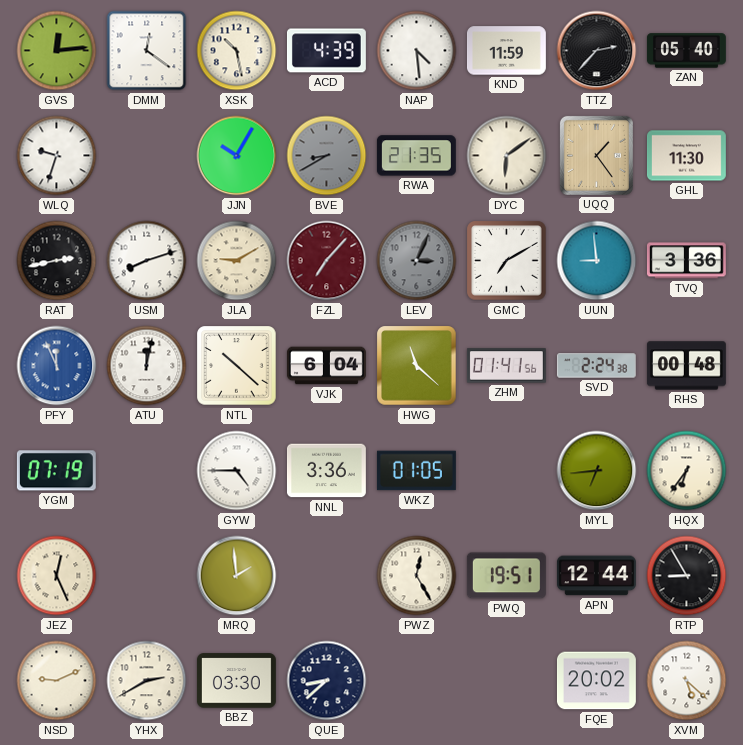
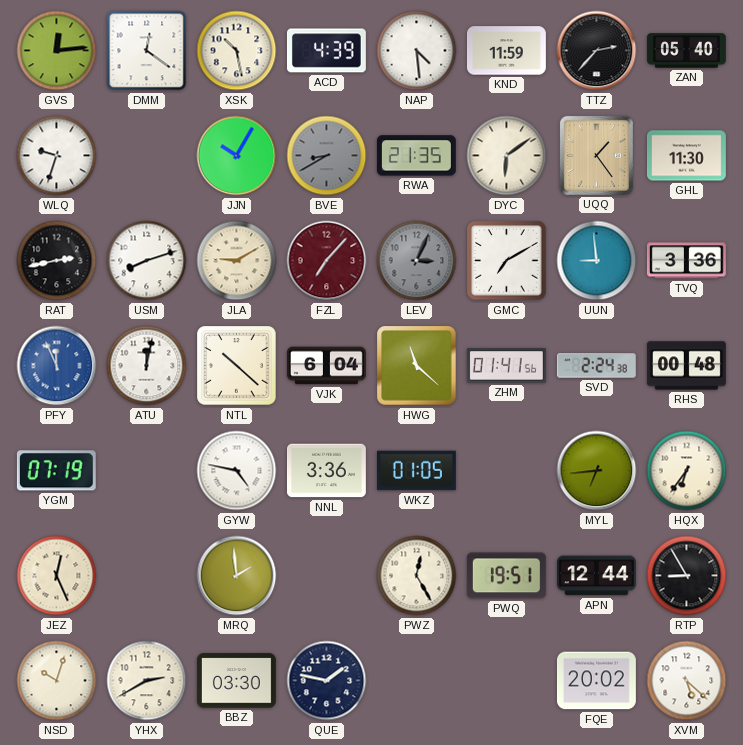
GYW: 4:45 -> 4:47
NSD: 9:11 -> 10:03
QUE: 8:38 -> 1:47
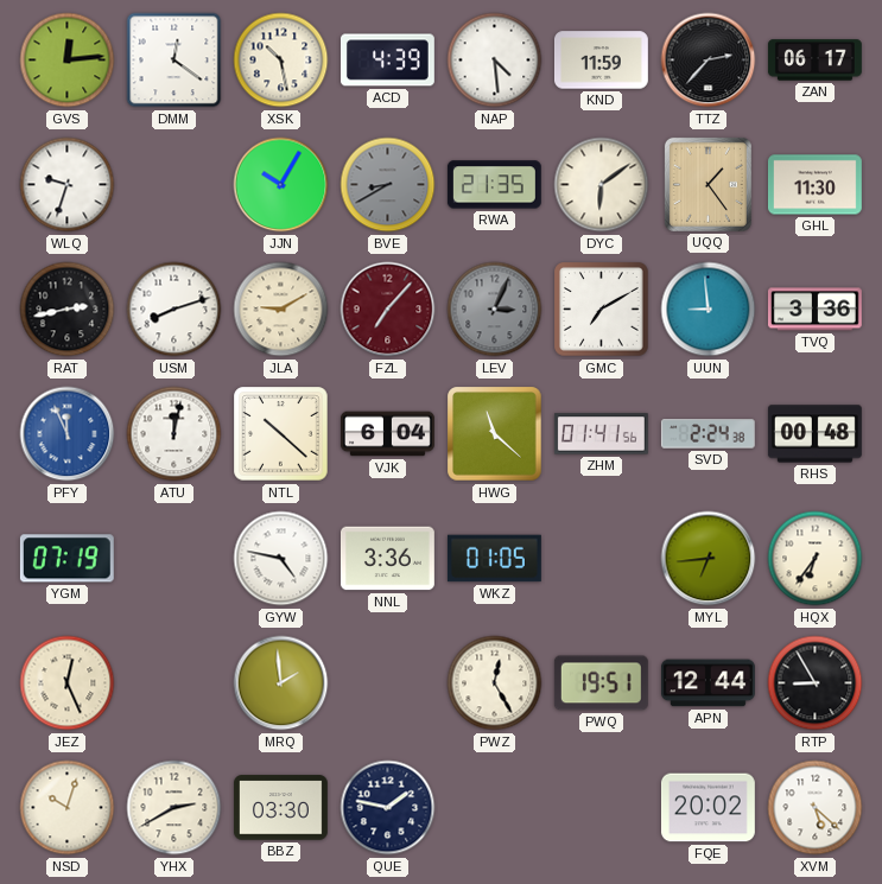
ZAN: 05:40 -> 06:17
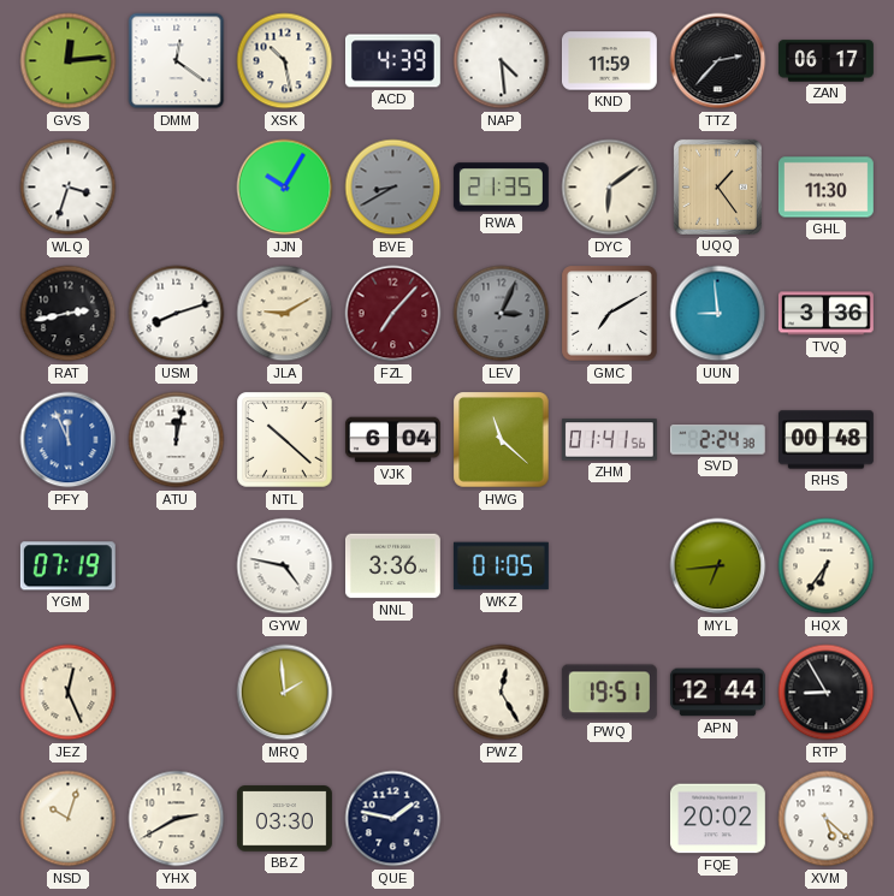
WLQ: 9:33 -> 3:33
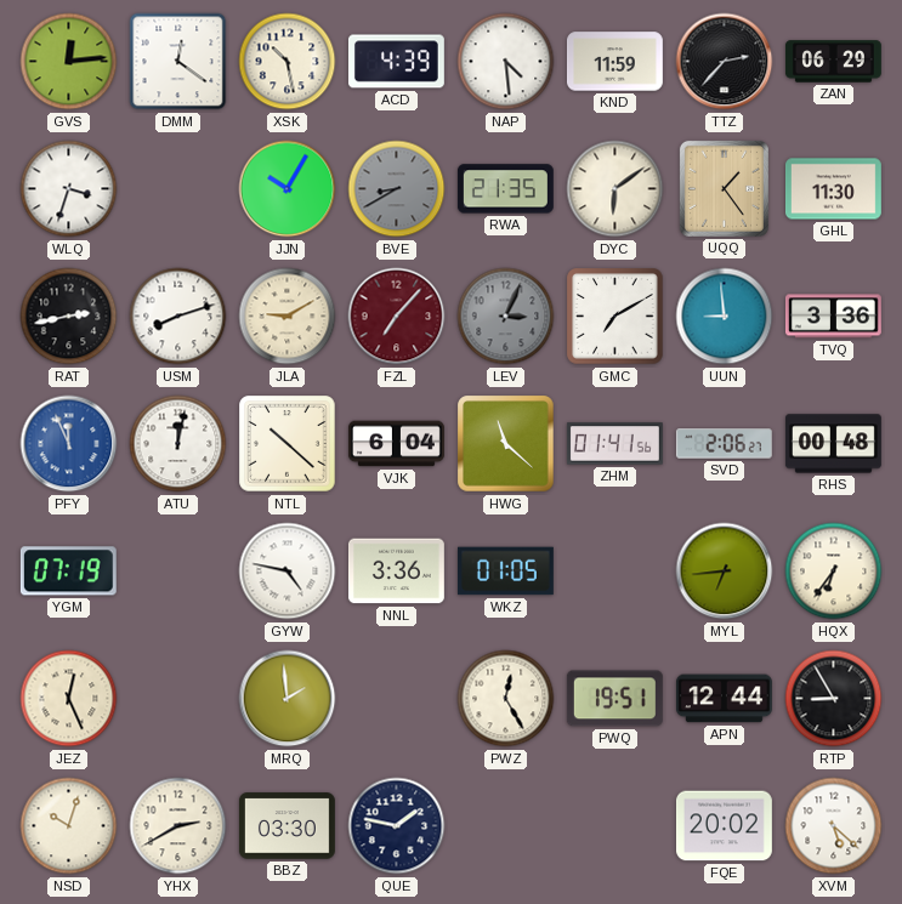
ZAN: 06:17 -> 06:29
SVD: 2:24 -> 2:06
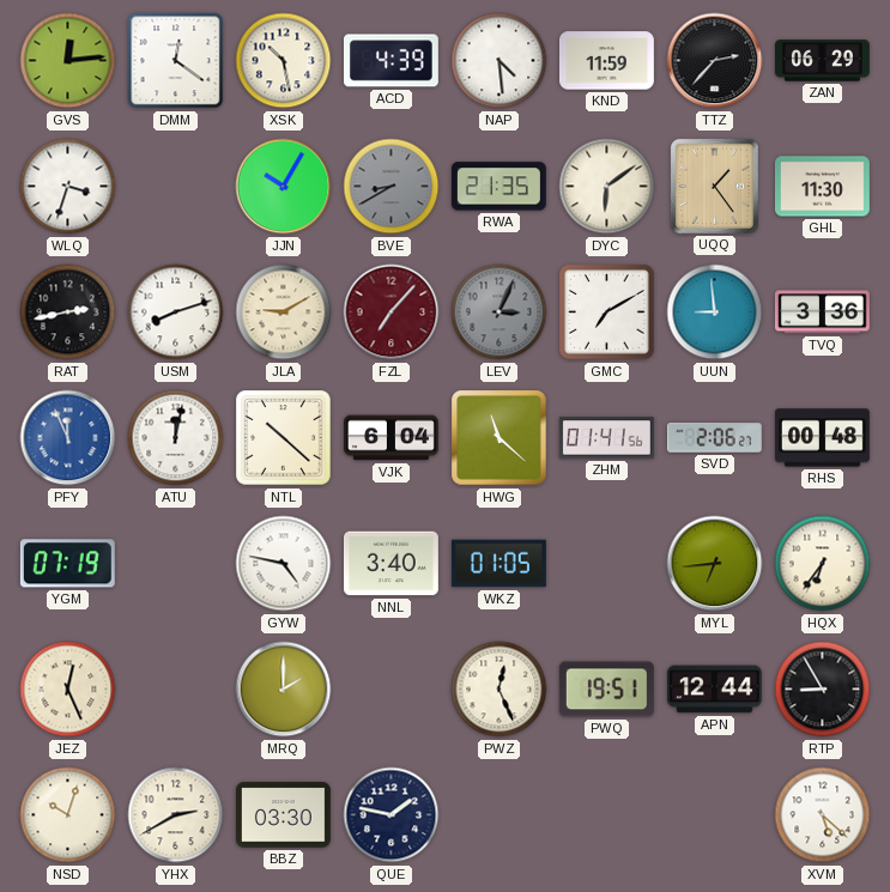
NNL: 3:36 -> 3:40
MRQ: 1:59 -> 2:00
PWZ: 12:25 -> 12:26
FQE: 20:02 -> none
